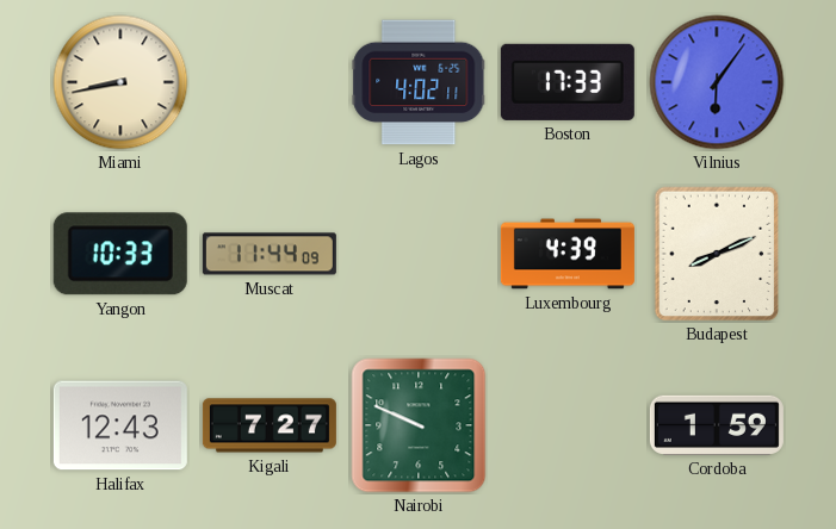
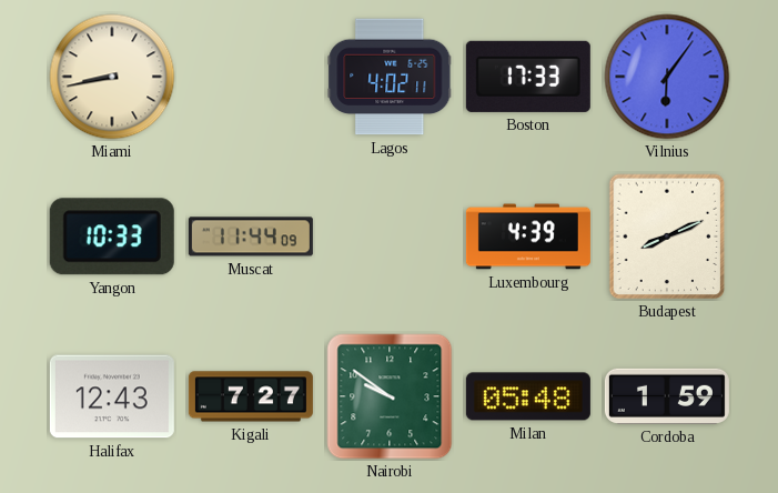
Nairobi: 9:49 -> 9:51
Milan: none -> 05:48
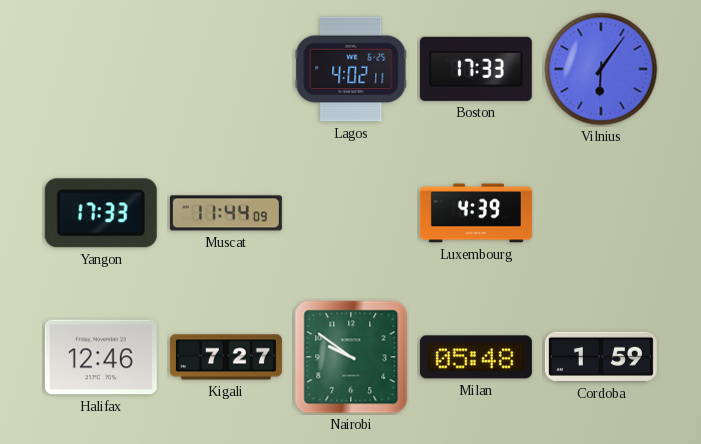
Miami: 8:43 -> none
Yangon: 10:33 -> 17:33
Budapest: 8:11 -> none
Halifax: 12:43 -> 12:46
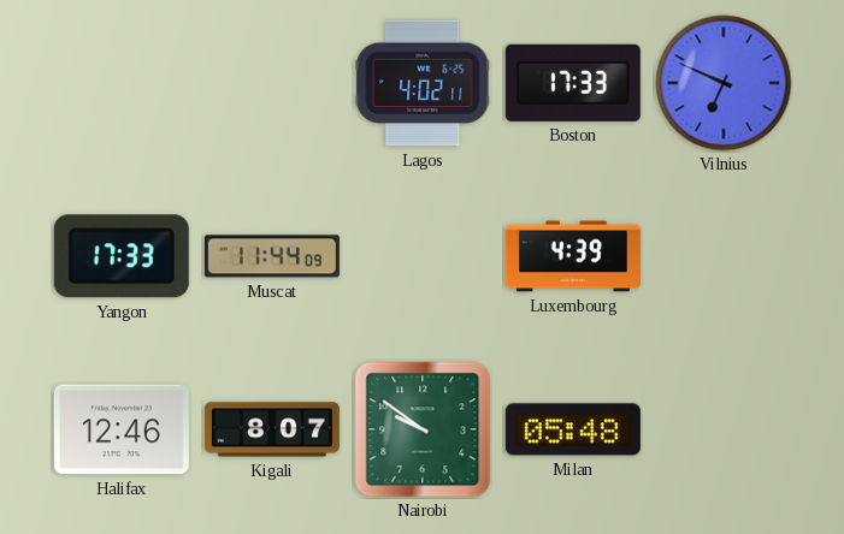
Vilnius: 6:06 -> 6:49
Kigali: 7:27 -> 8:07
Cordoba: 1:59 -> none
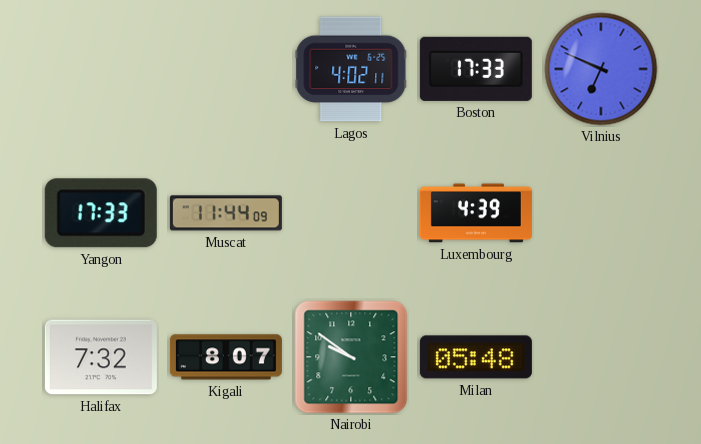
Halifax: 12:46 -> 7:32
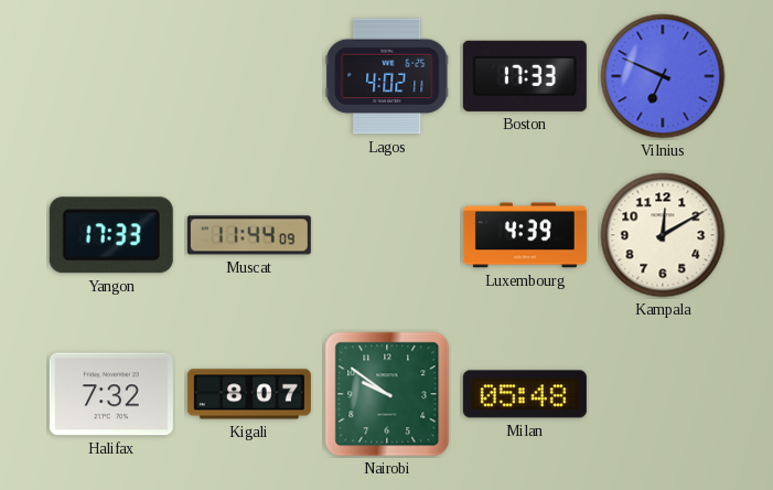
Kampala: none -> 12:10
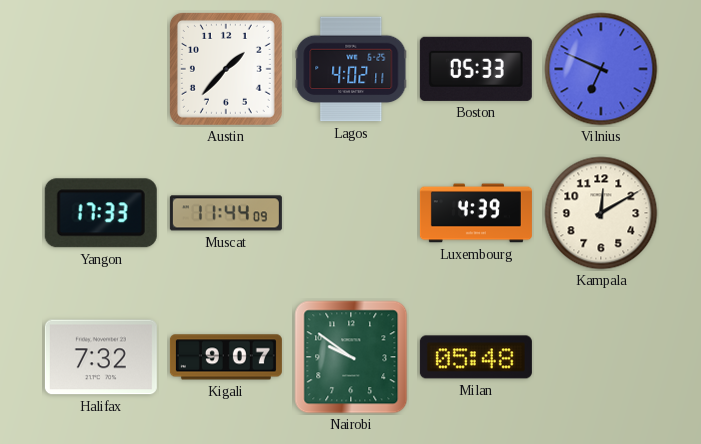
Austin: none -> 1:37
Boston: 17:33 -> 05:33
Kigali: 8:07 -> 9:07
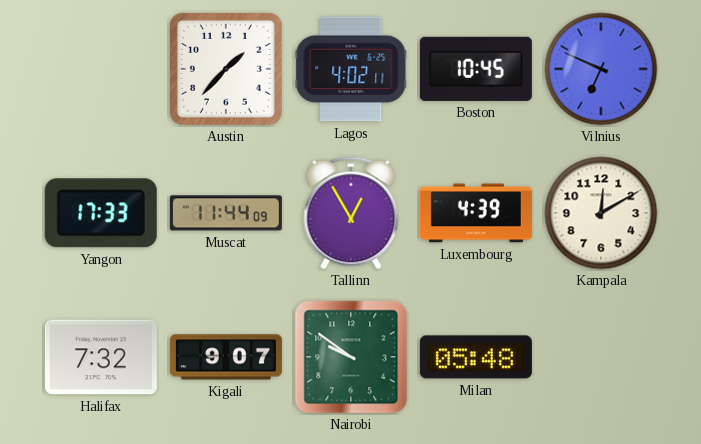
Boston: 05:33 -> 10:45
Tallinn: none -> 12:55
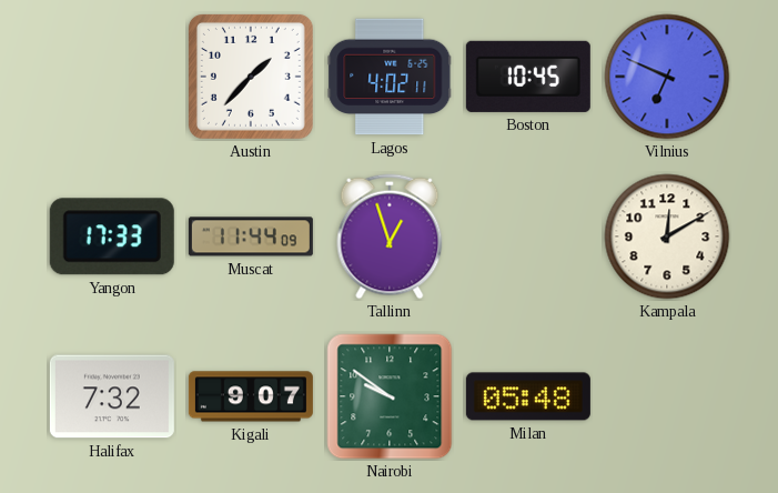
Tallinn: 12:55 -> 12:57
Luxembourg: 4:39 -> none
